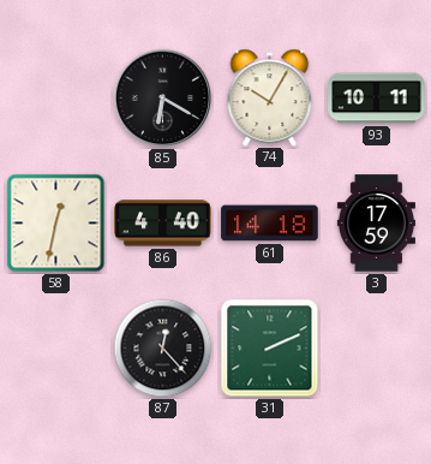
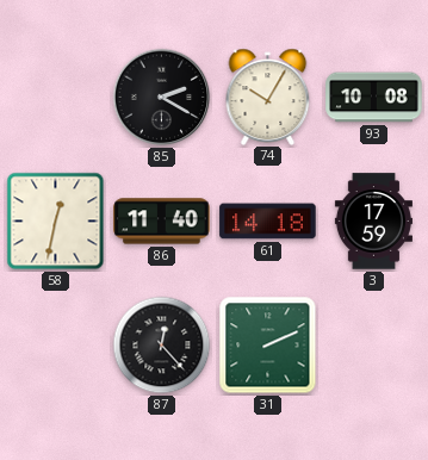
85: 6:20 -> 2:20
93: 10:11 -> 10:08
86: 4:40 -> 11:40
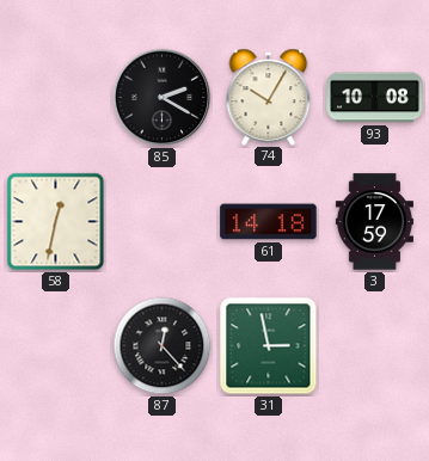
86: 11:40 -> none
31: 2:11 -> 2:58
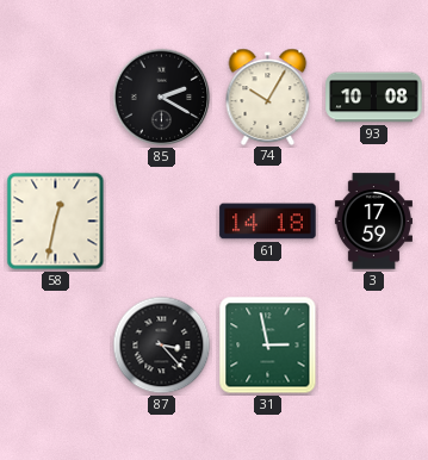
87: 12:23 -> 3:23
